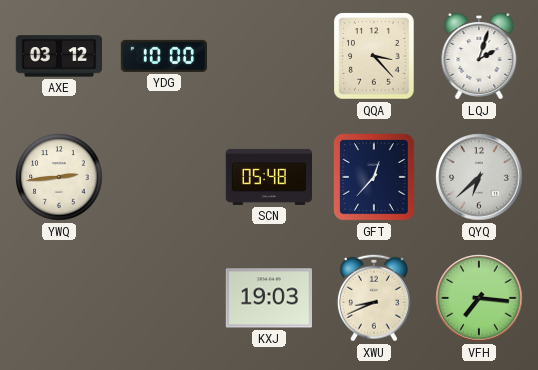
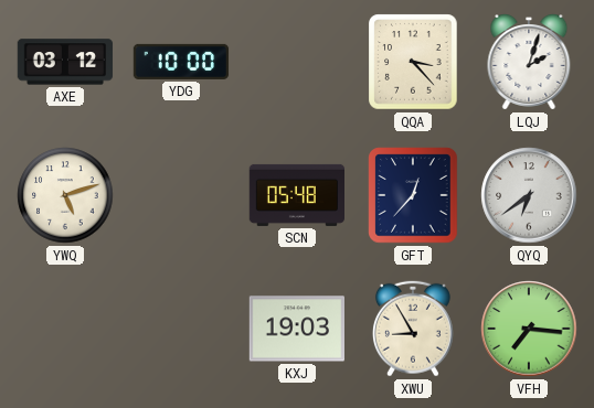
YWQ: 2:44 -> 5:12
QYQ: 6:38 -> 6:39
XWU: 8:41 -> 8:55
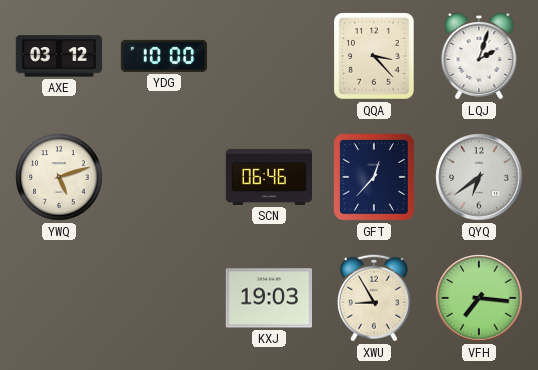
SCN: 05:48 -> 06:46
